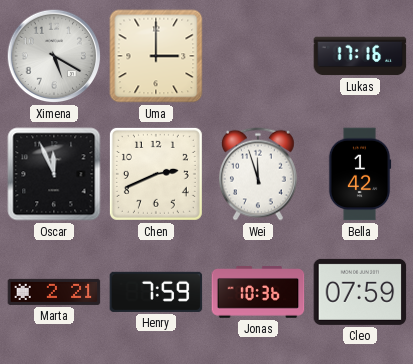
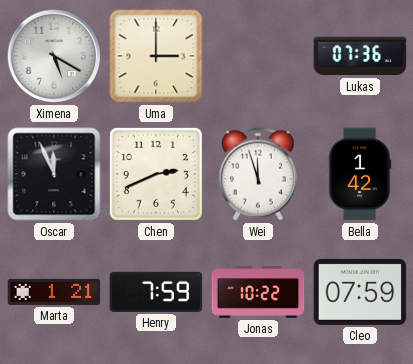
Lukas: 17:16 -> 07:36
Marta: 2:21 -> 1:21
Jonas: 10:36 -> 10:22
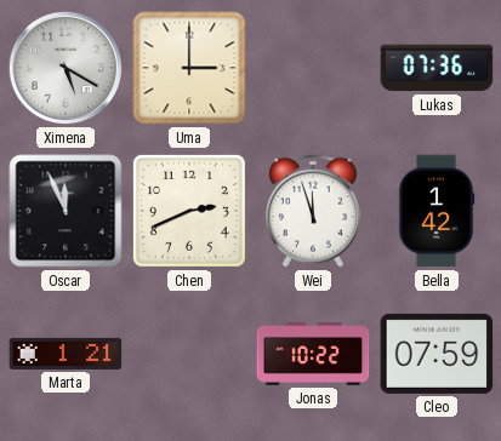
Henry: 7:59 -> none
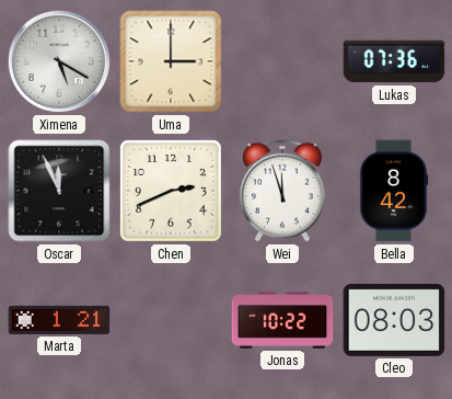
Bella: 1:42 -> 8:42
Cleo: 07:59 -> 08:03
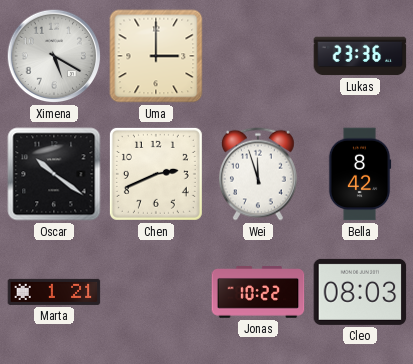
Lukas: 07:36 -> 23:36
Oscar: 11:56 -> 10:21
